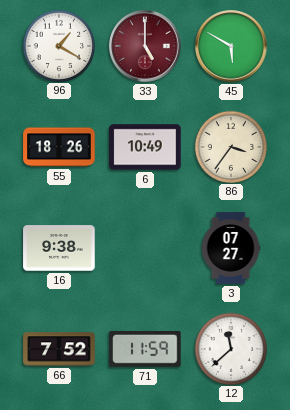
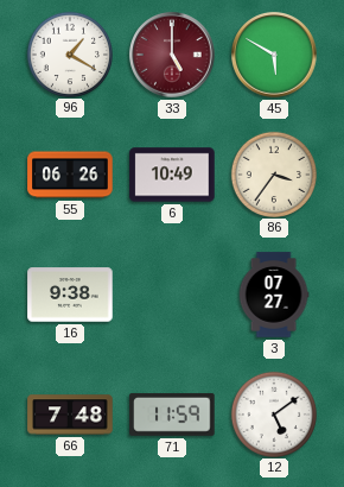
55: 18:26 -> 06:26
66: 7:52 -> 7:48
12: 11:38 -> 5:09
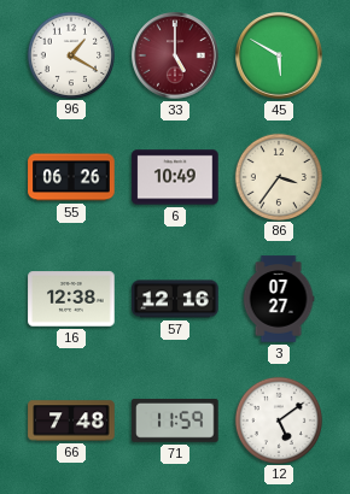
16: 9:38 -> 12:38
57: none -> 12:16
